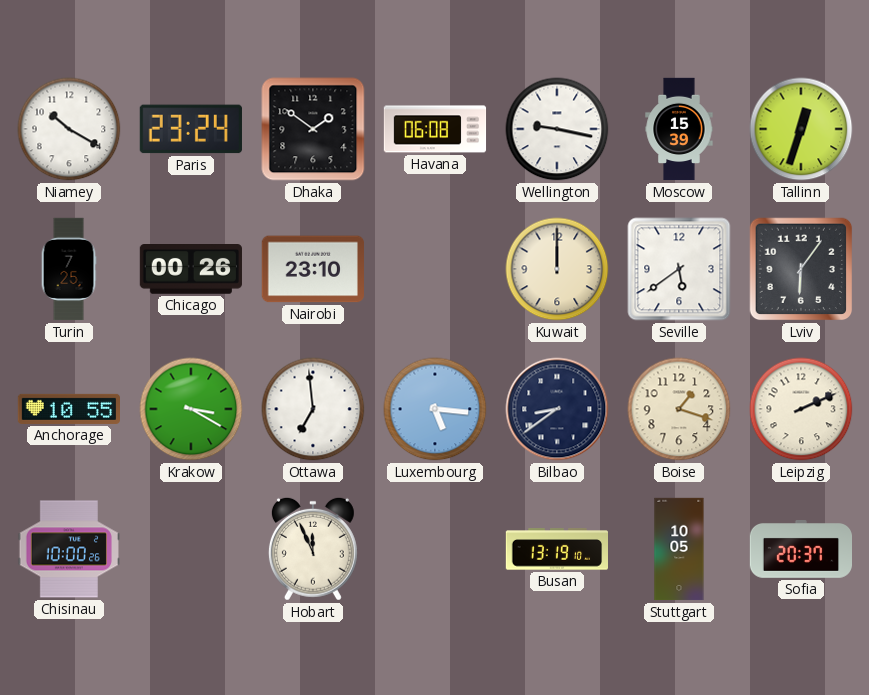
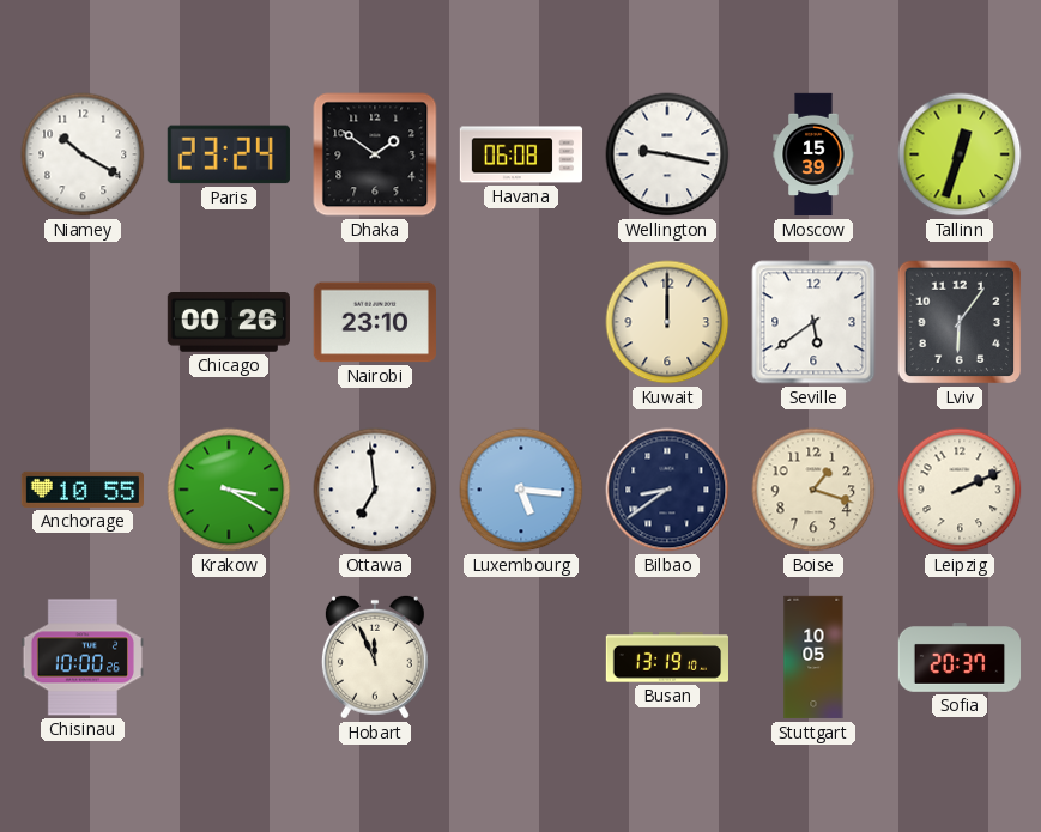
Turin: 7:25 -> none
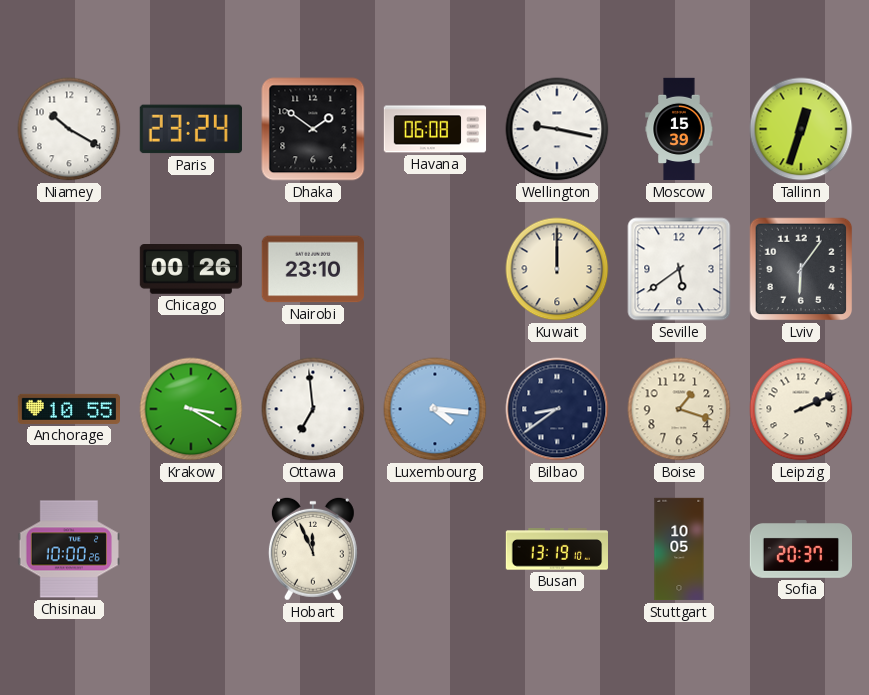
Luxembourg: 5:16 -> 4:16
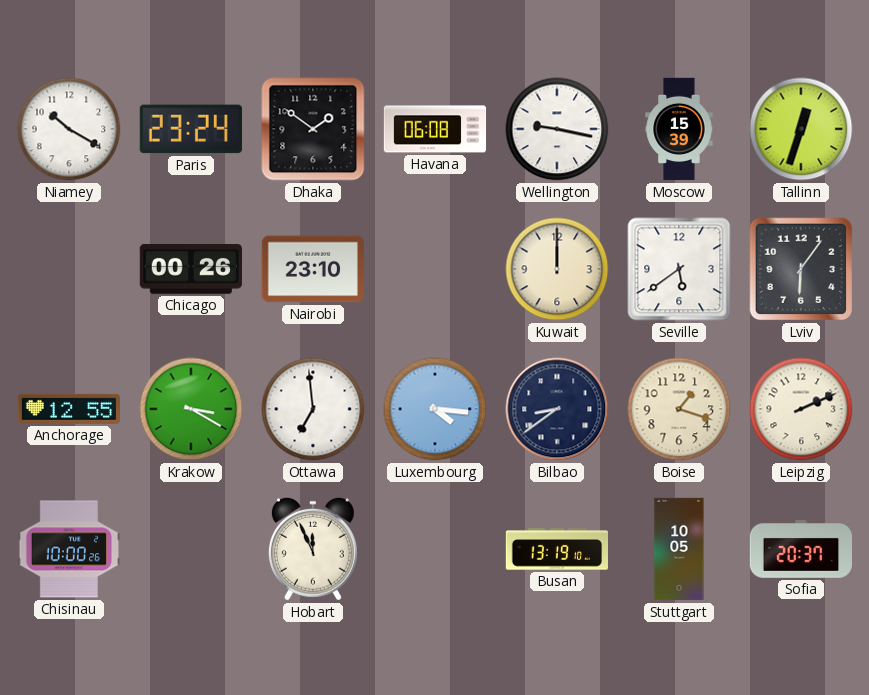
Anchorage: 10:55 -> 12:55
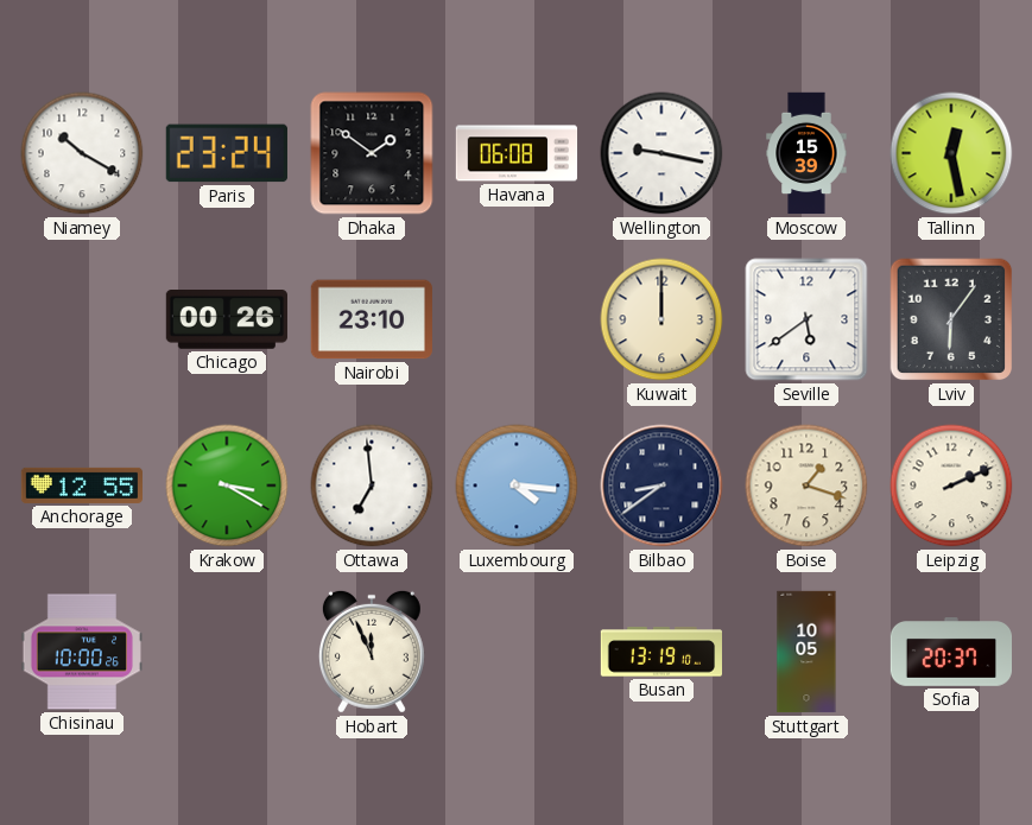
Tallinn: 12:33 -> 12:28
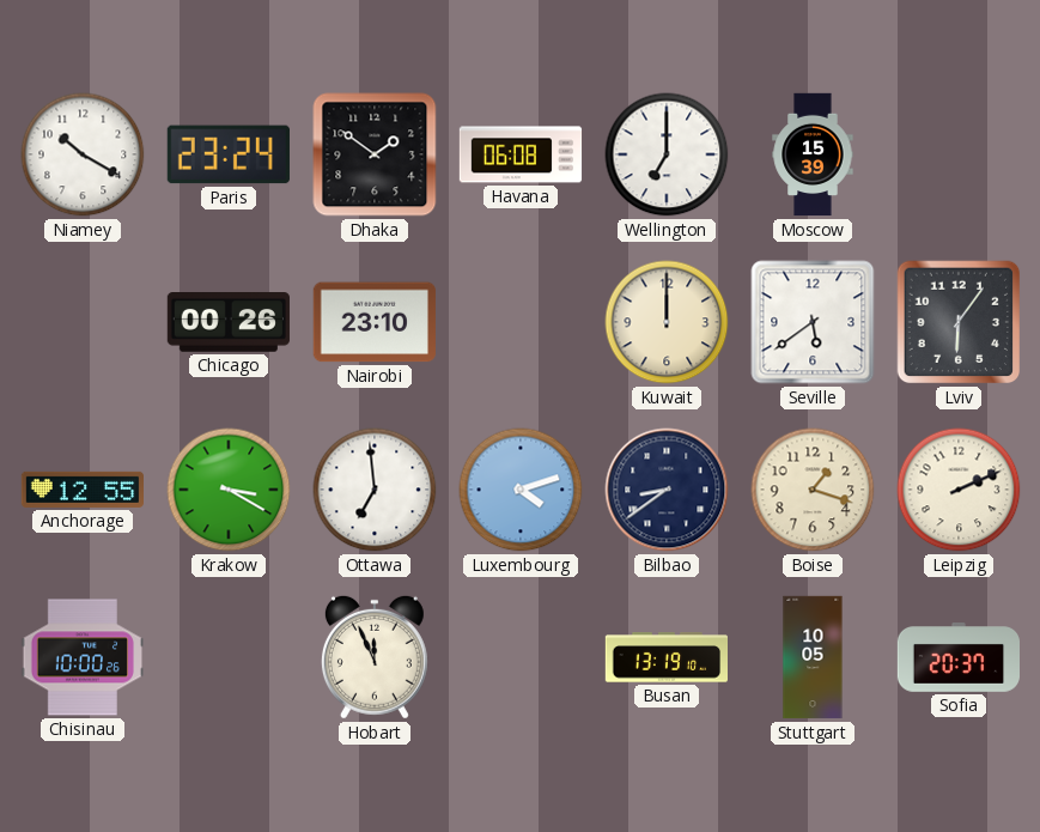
Wellington: 9:17 -> 7:00
Tallinn: 12:28 -> none
Luxembourg: 4:16 -> 4:12
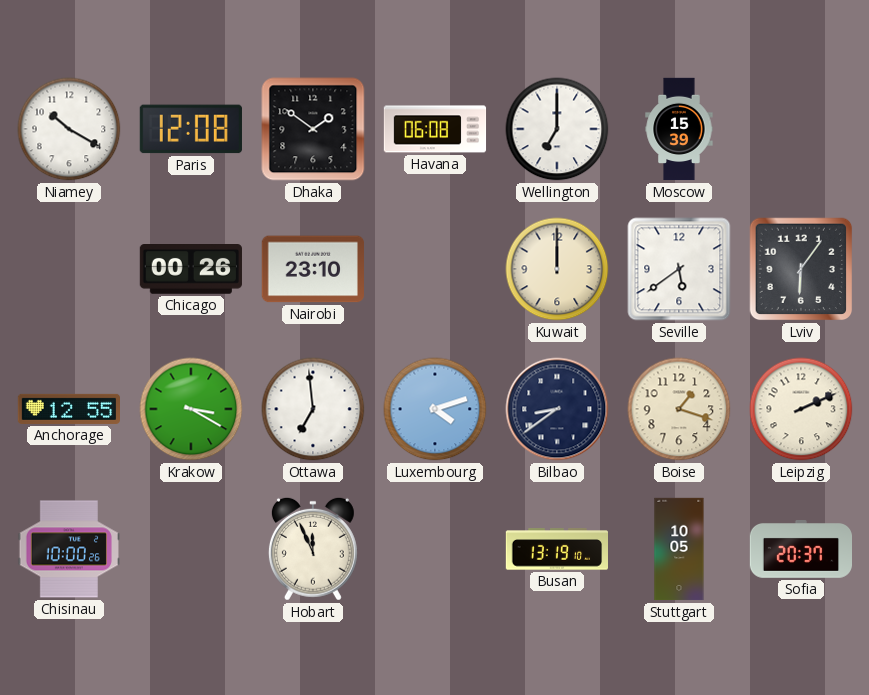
Paris: 23:24 -> 12:08
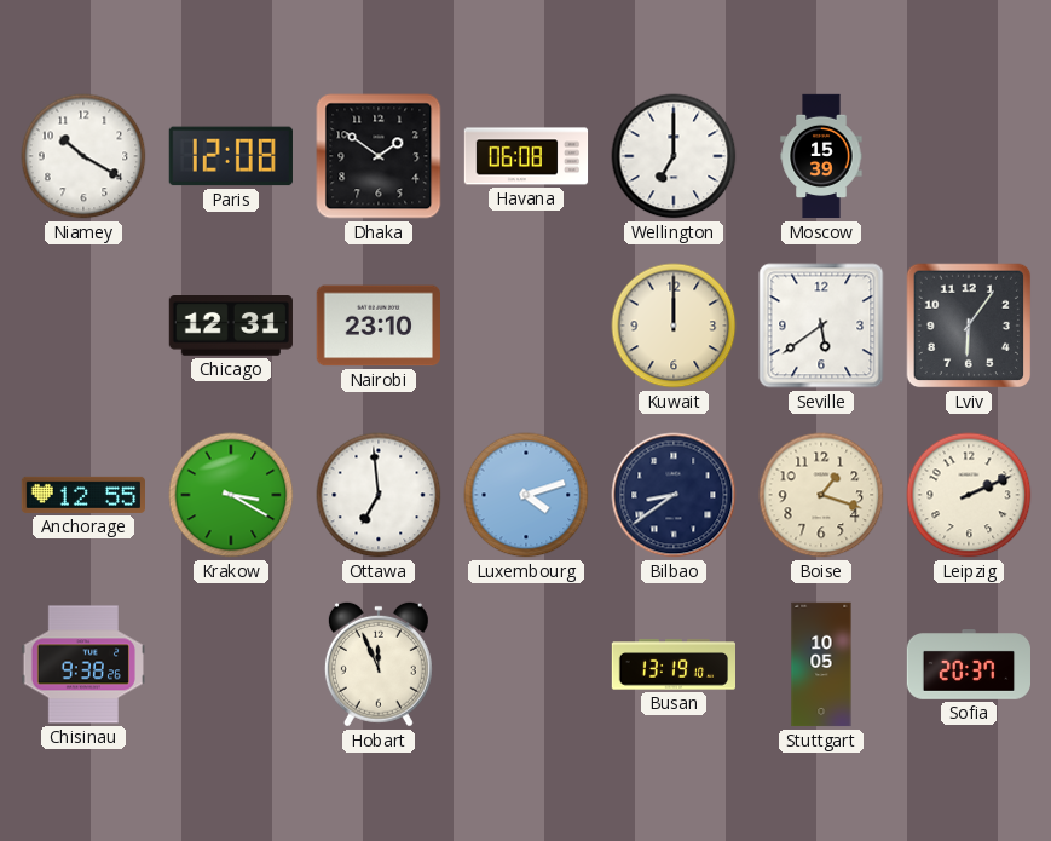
Chicago: 00:26 -> 12:31
Chisinau: 10:00 -> 9:38
